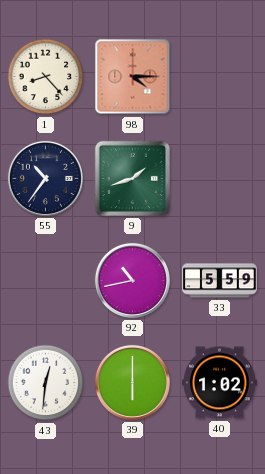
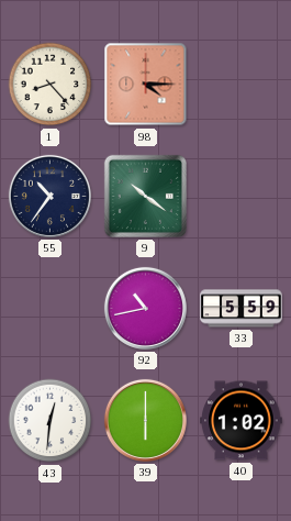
9: 1:42 -> 10:21
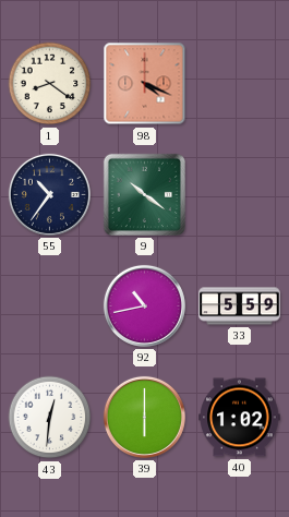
1: 8:23 -> 8:21
98: 4:15 -> 4:19
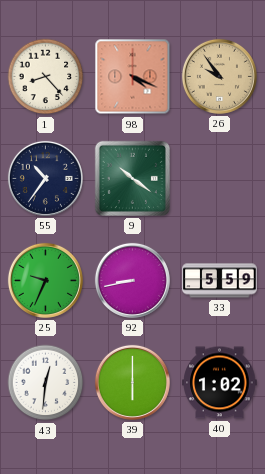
1: 8:21 -> 8:23
26: none -> 9:54
25: none -> 9:34
92: 10:43 -> 8:43
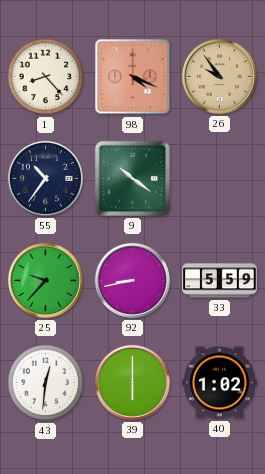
25: 9:34 -> 9:37
